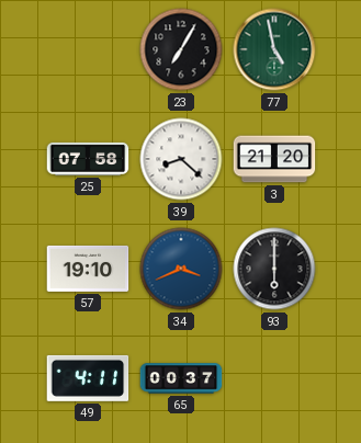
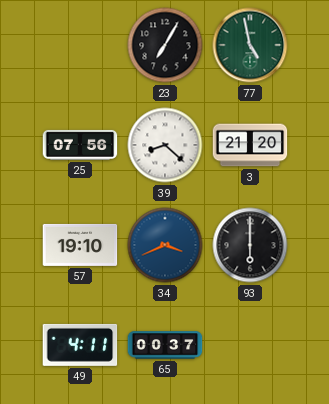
25: 07:58 -> 07:56
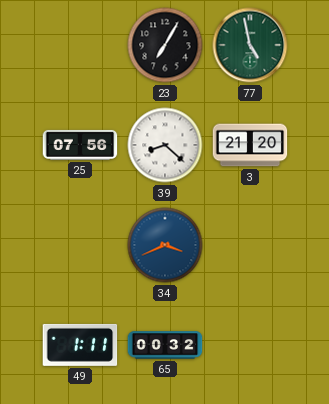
57: 19:10 -> none
93: 6:00 -> none
49: 4:11 -> 1:11
65: 00:37 -> 00:32
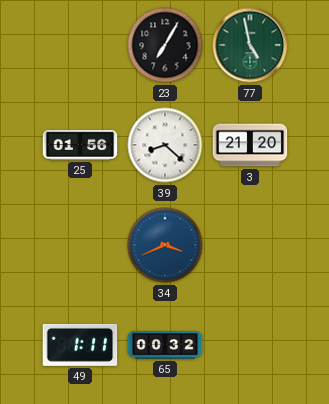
25: 07:56 -> 01:56
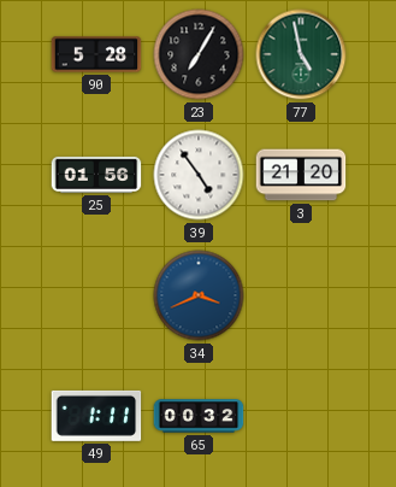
90: none -> 5:28
39: 8:22 -> 4:54
